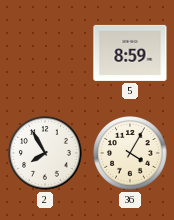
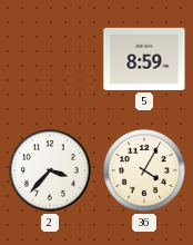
2: 7:55 -> 3:37
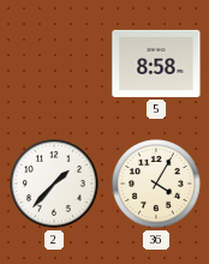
5: 8:59 -> 8:58
2: 3:37 -> 1:37
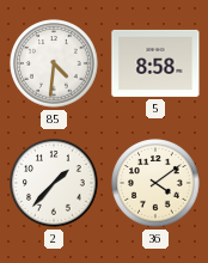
85: none -> 4:31
36: 4:05 -> 4:09
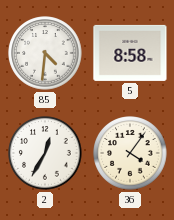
2: 1:37 -> 12:35
36: 4:09 -> 4:06
